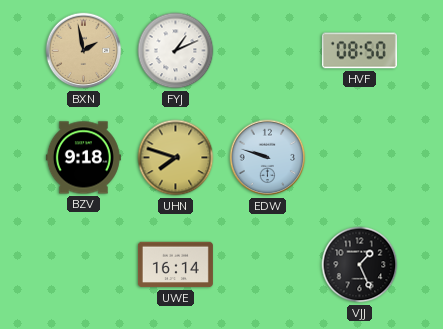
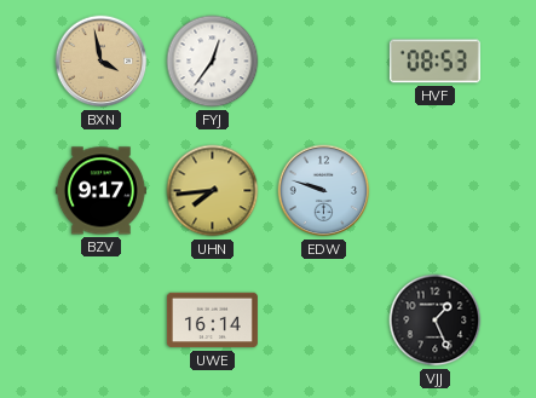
BXN: 1:58 -> 3:58
FYJ: 1:11 -> 12:36
HVF: 08:50 -> 08:53
BZV: 9:18 -> 9:17
UHN: 7:48 -> 7:44
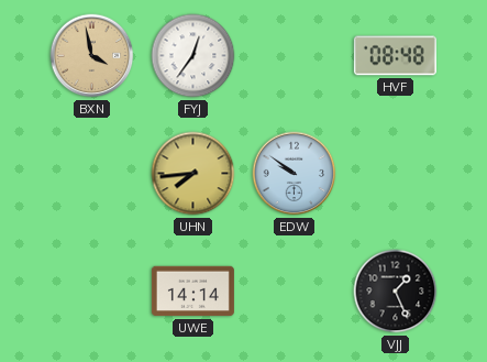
HVF: 08:53 -> 08:48
BZV: 9:17 -> none
EDW: 9:48 -> 9:51
UWE: 16:14 -> 14:14
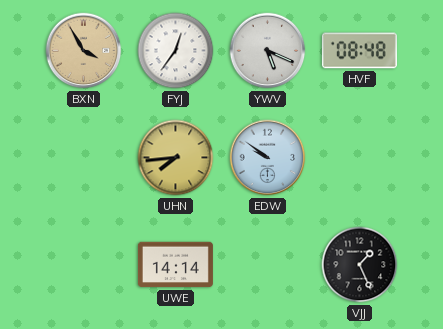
BXN: 3:58 -> 3:55
YWV: none -> 5:19
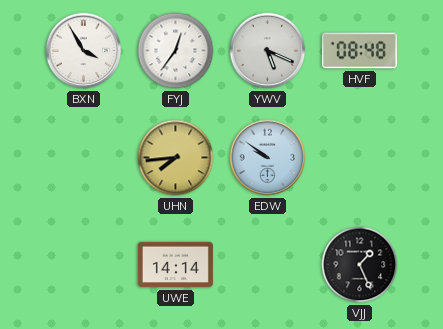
BXN dial: champagne -> white
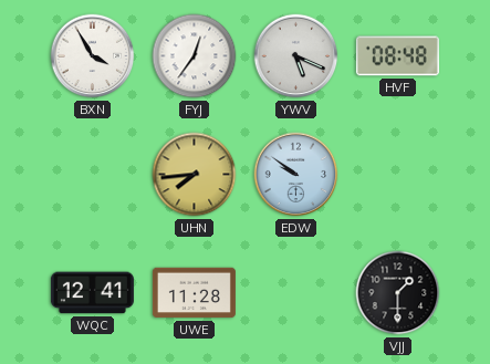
WQC: none -> 12:41
UWE: 14:14 -> 11:28
VJJ: 1:26 -> 1:30
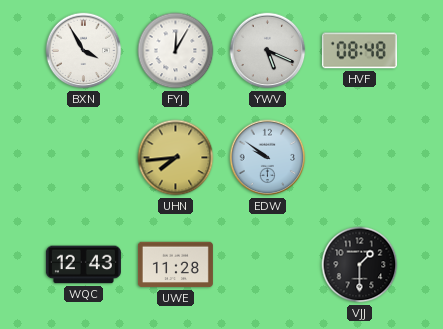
FYJ: 12:36 -> 12:05
WQC: 12:41 -> 12:43
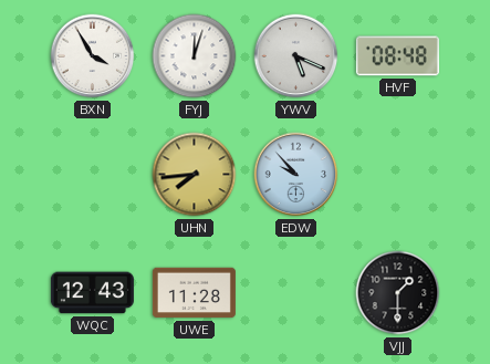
FYJ: 12:05 -> 12:03
EDW: 9:51 -> 9:53
